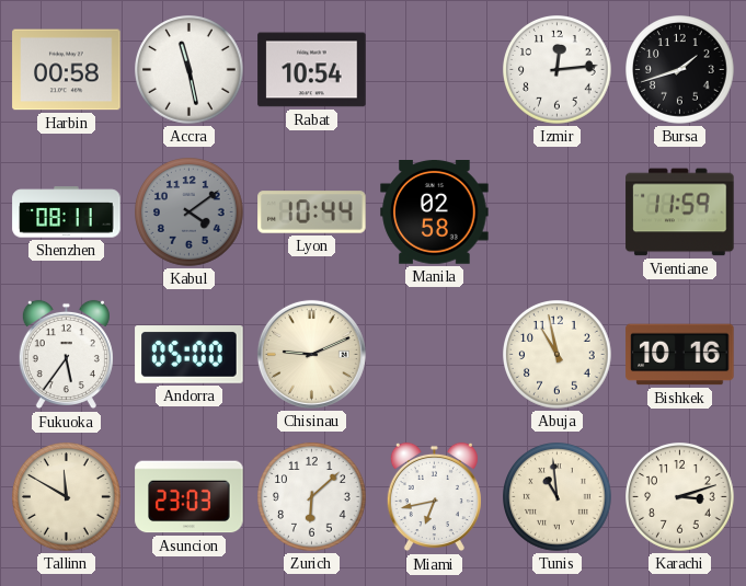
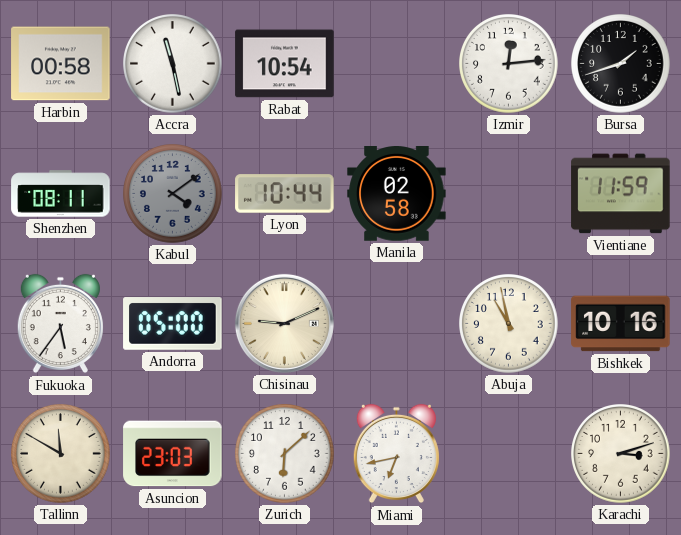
Tunis: 10:59 -> none
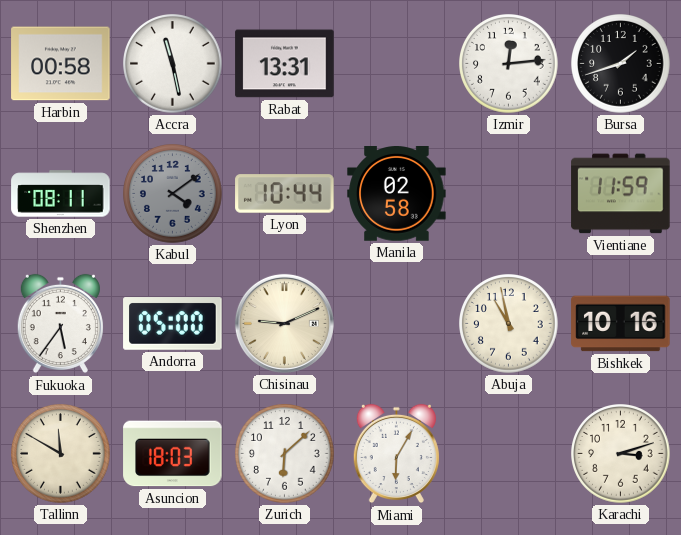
Rabat: 10:54 -> 13:31
Asuncion: 23:03 -> 18:03
Miami: 6:43 -> 6:05
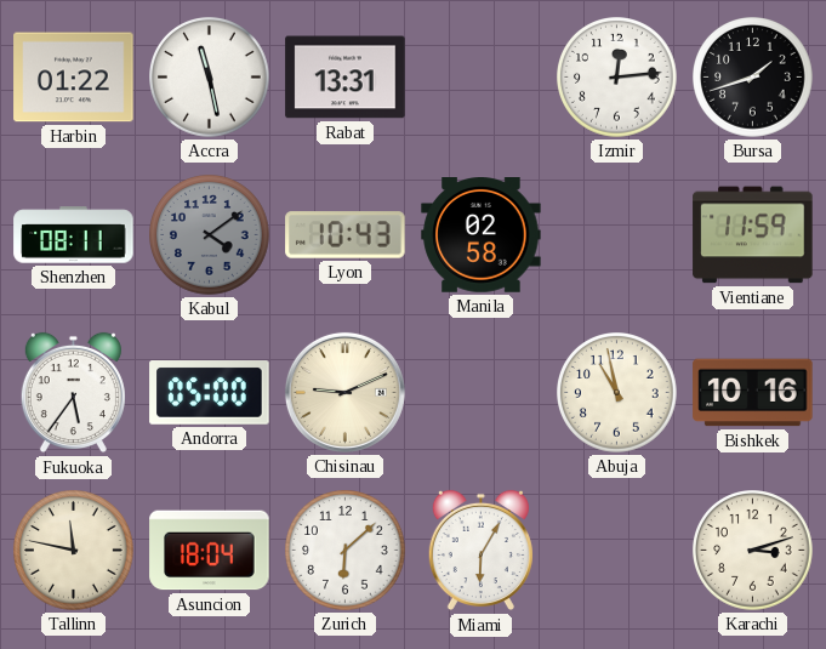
Harbin: 00:58 -> 01:22
Lyon: 10:44 -> 10:43
Tallinn: 11:50 -> 11:47
Asuncion: 18:03 -> 18:04
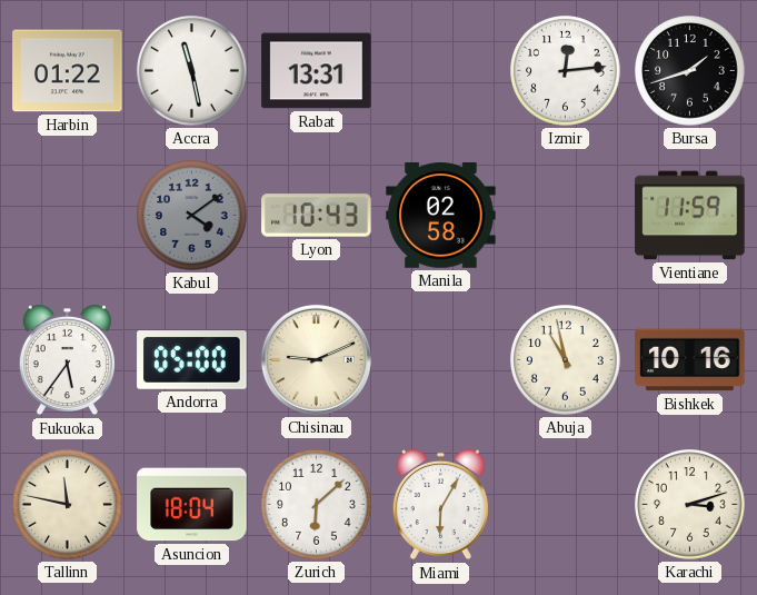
Shenzhen: 08:11 -> none
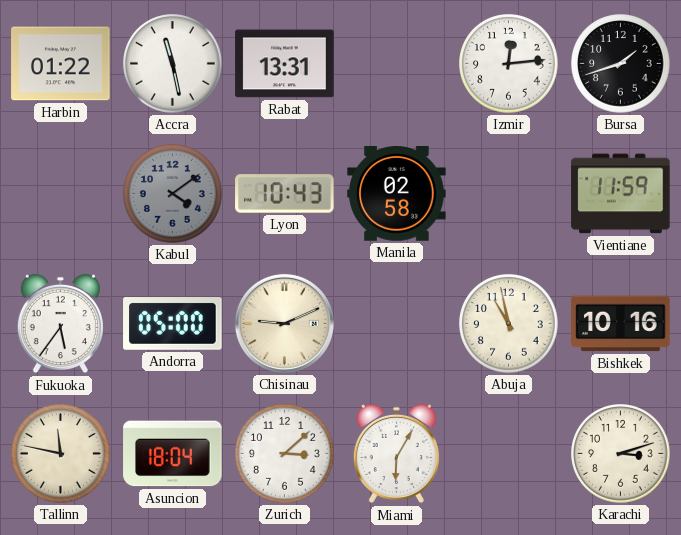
Zurich: 6:08 -> 3:08
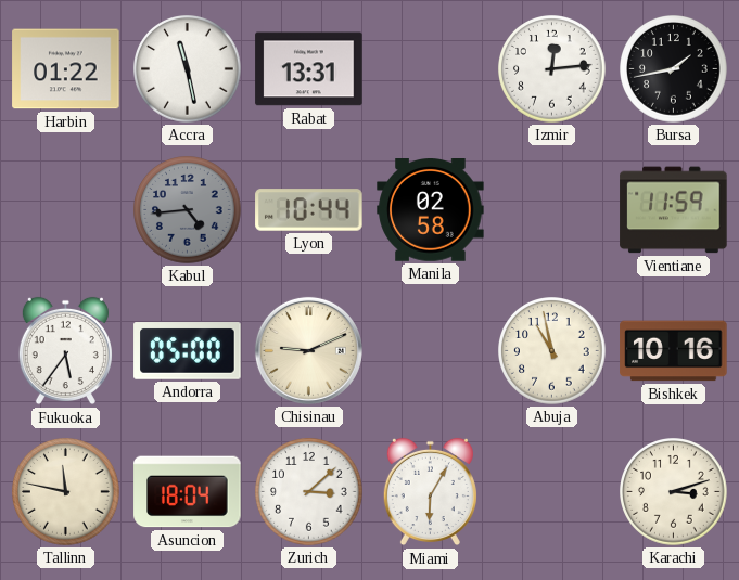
Bursa: 1:42 -> 1:43
Kabul: 4:09 -> 4:44
Lyon: 10:43 -> 10:44
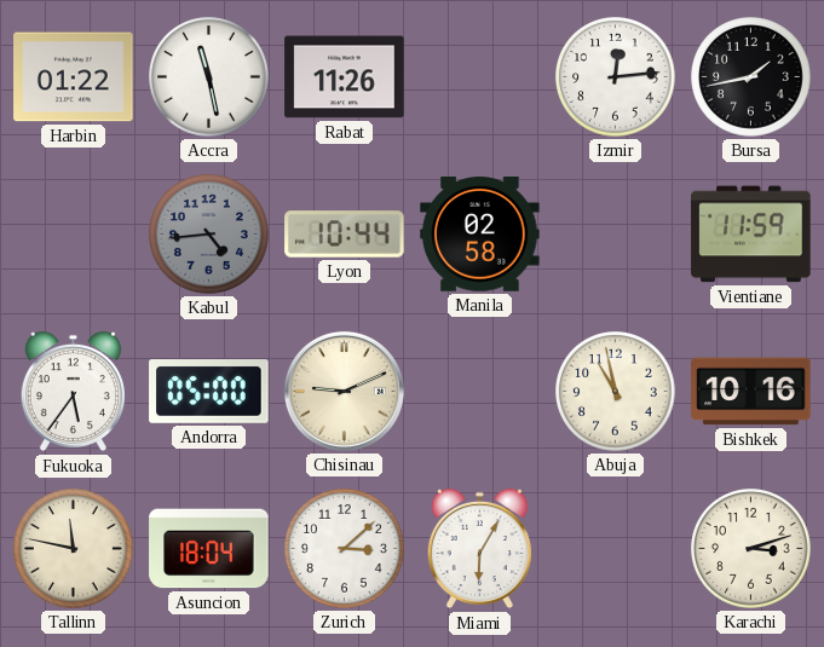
Rabat: 13:31 -> 11:26
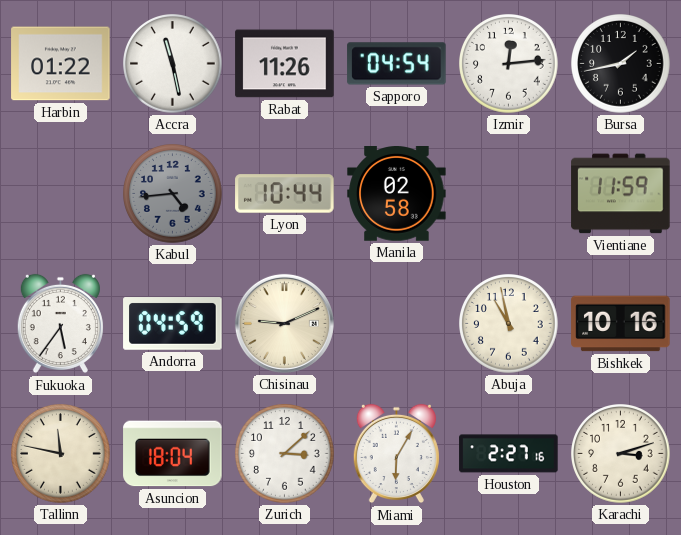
Sapporo: none -> 04:54
Andorra: 05:00 -> 04:59
Houston: none -> 2:27
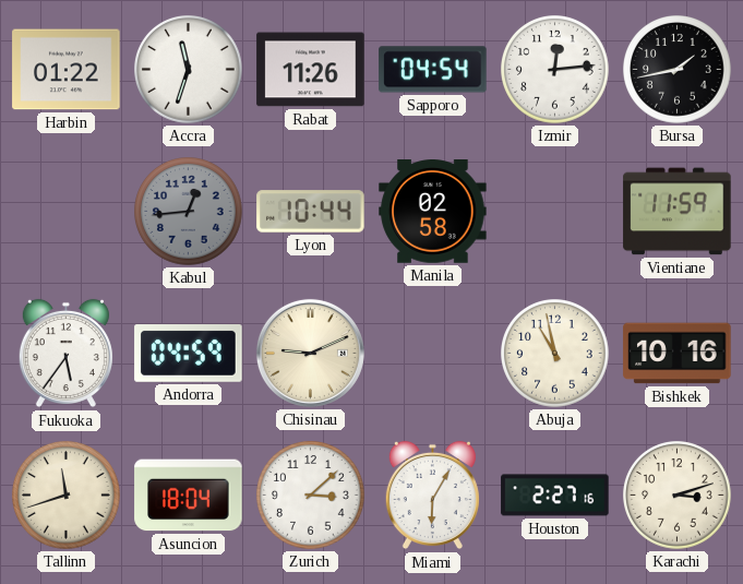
Accra: 11:28 -> 11:33
Kabul: 4:44 -> 12:44
Tallinn: 11:47 -> 11:42
